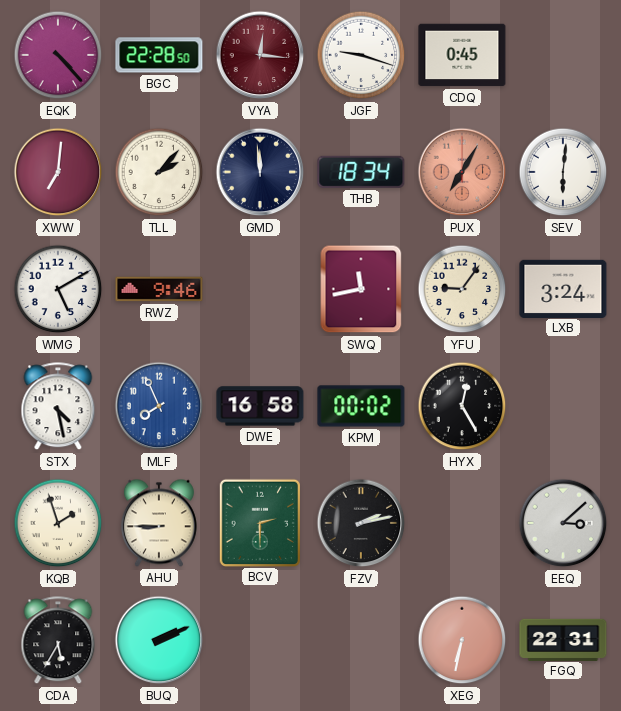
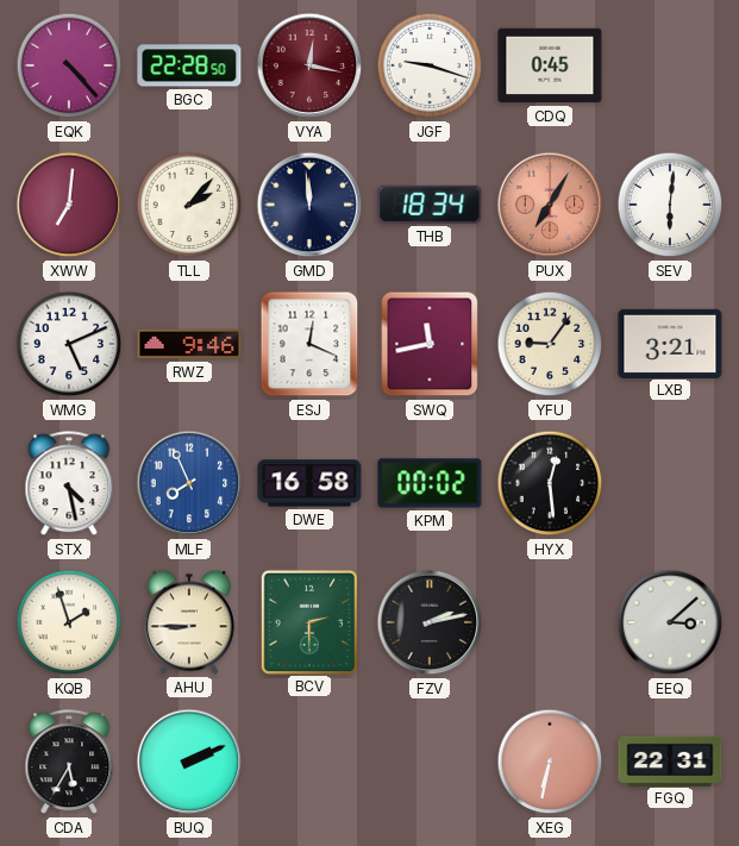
VYA: 12:16 -> 12:17
WMG: 5:10 -> 5:11
ESJ: none -> 12:19
LXB: 3:24 -> 3:21
HYX: 12:25 -> 12:29
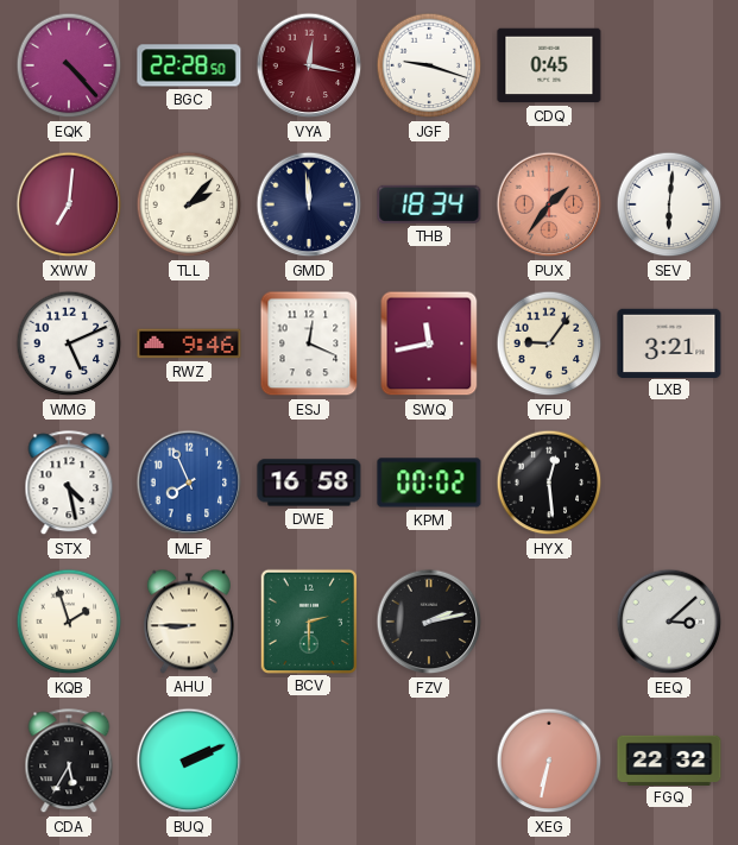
PUX: 7:05 -> 1:36
FGQ: 22:31 -> 22:32
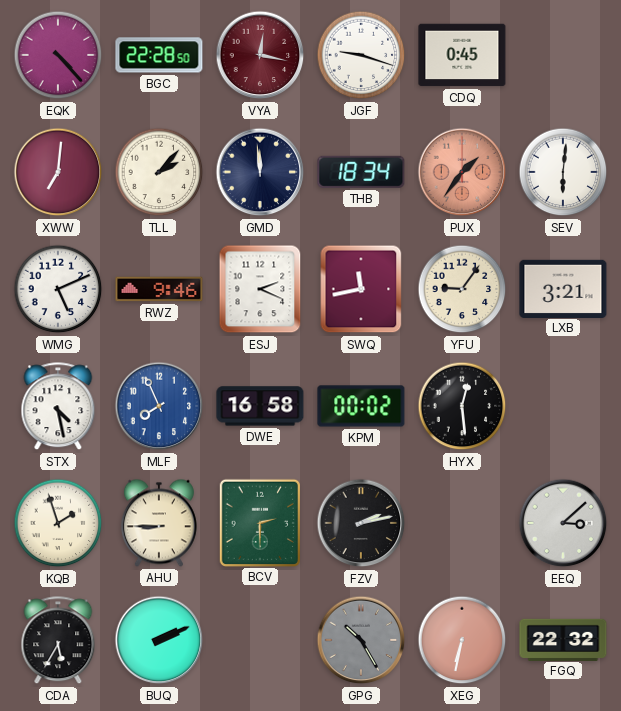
ESJ: 12:19 -> 2:19
GPG: none -> 10:25
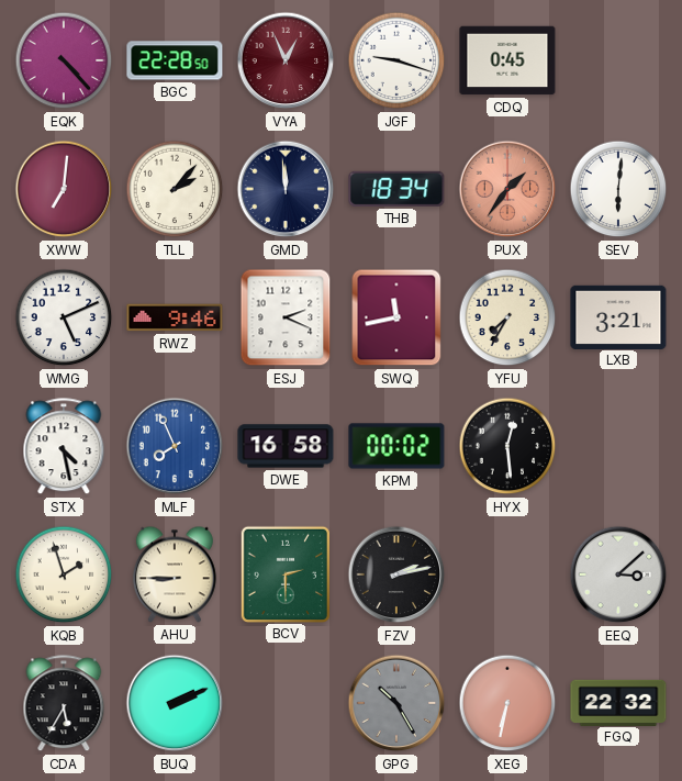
VYA: 12:17 -> 12:56
YFU: 9:06 -> 7:35
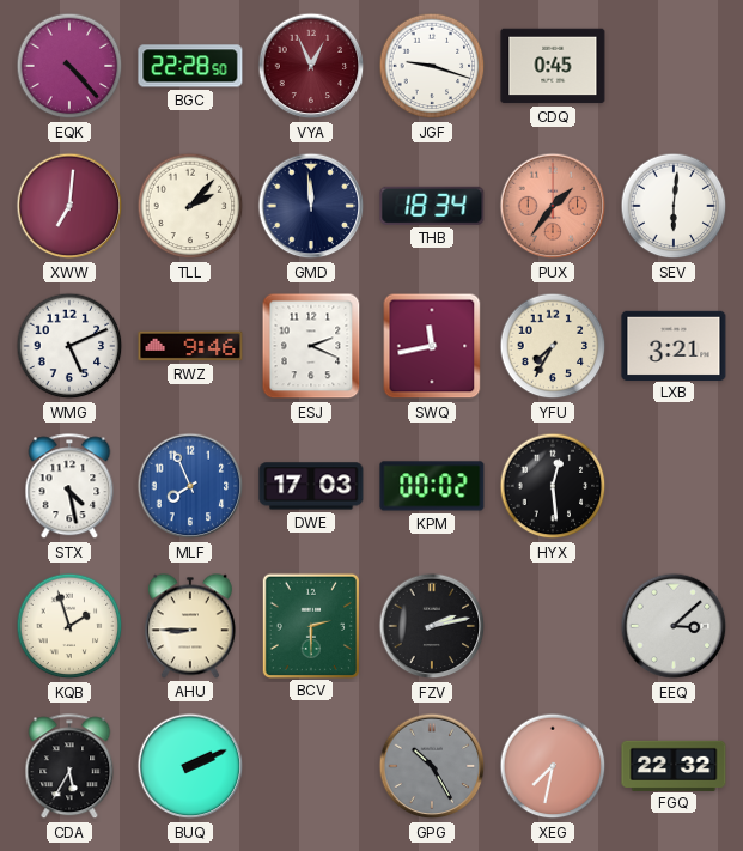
DWE: 16:58 -> 17:03
XEG: 6:32 -> 7:32
